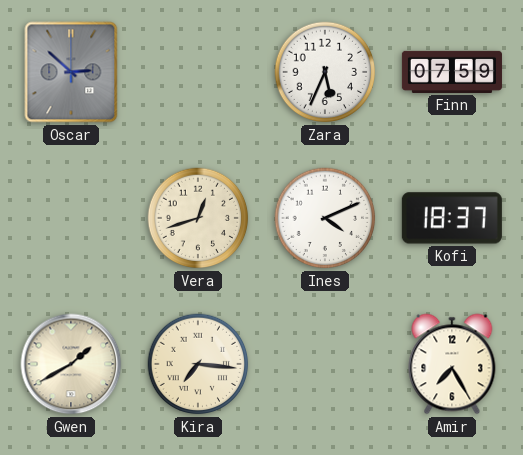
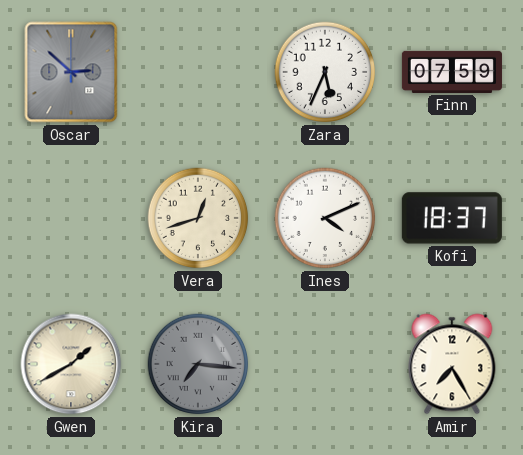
Kira dial: cream -> grey
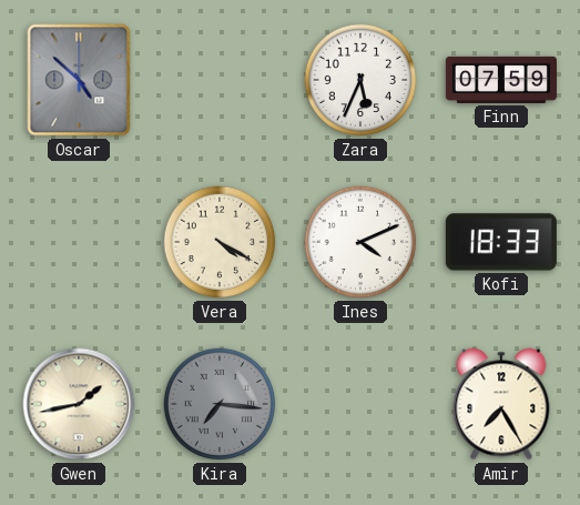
Oscar: 2:52 -> 4:52
Vera: 12:42 -> 4:20
Kofi: 18:37 -> 18:33
Gwen: 1:40 -> 1:43
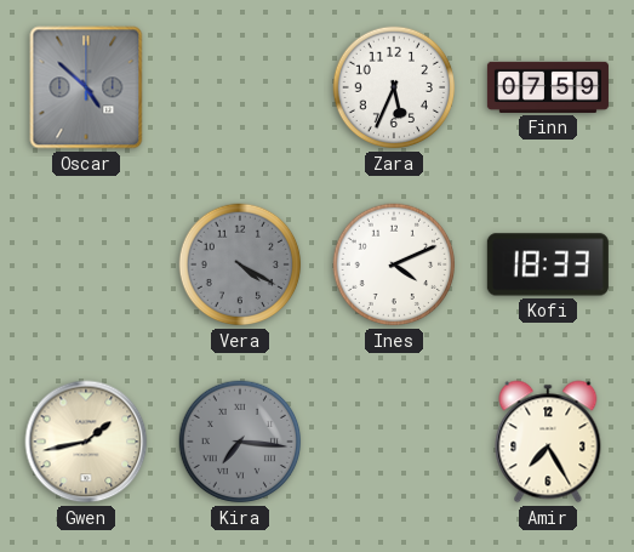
Vera dial: cream -> grey
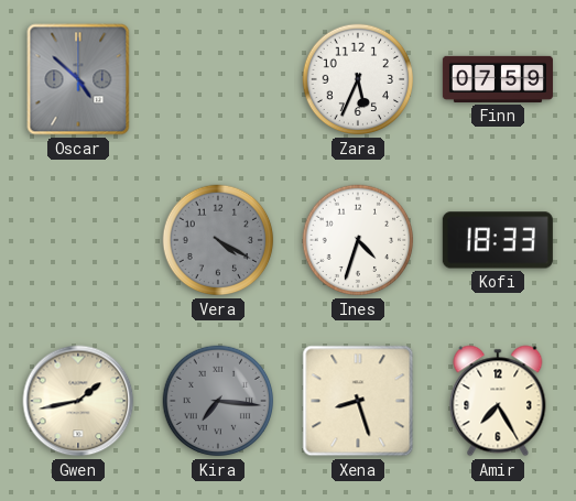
Ines: 4:11 -> 4:33
Xena: none -> 8:27
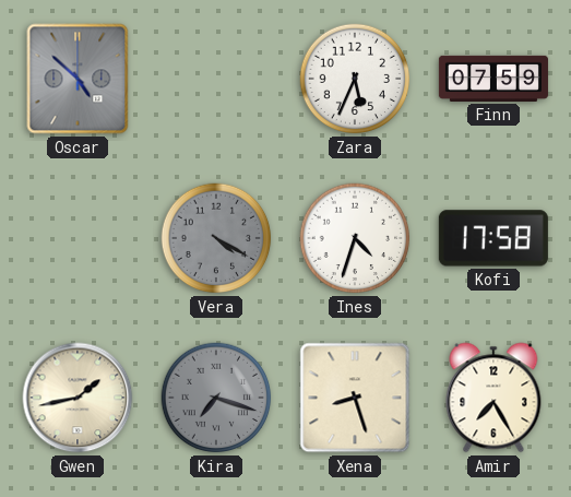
Kofi: 18:33 -> 17:58
Kira: 7:16 -> 7:18
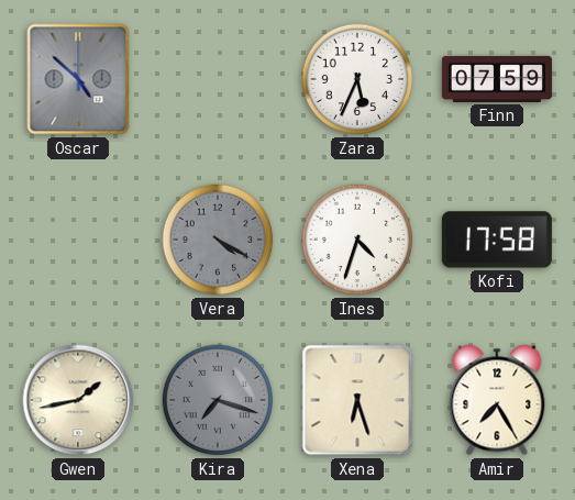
Xena: 8:27 -> 6:27
